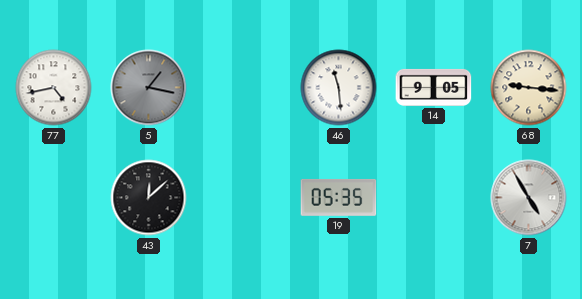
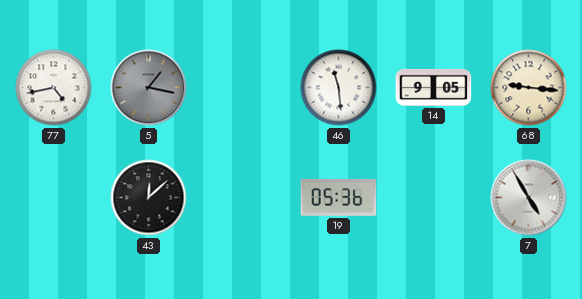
19: 05:35 -> 05:36
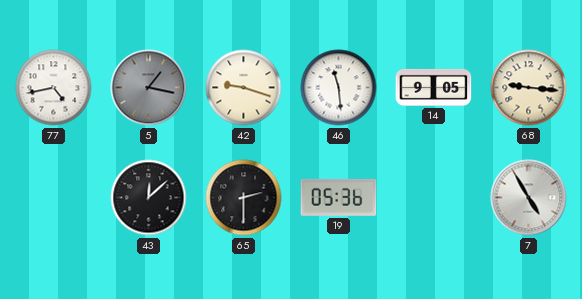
42: none -> 9:18
65: none -> 2:30
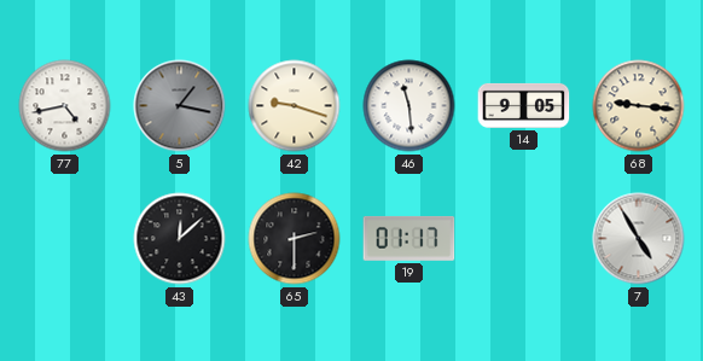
19: 05:36 -> 01:17
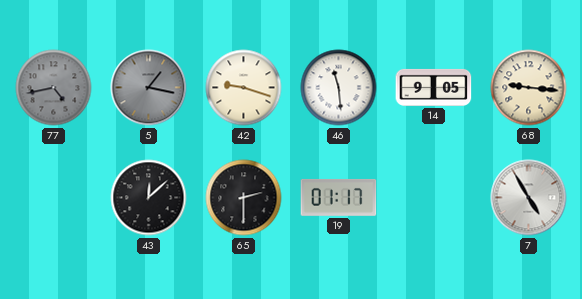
77 dial: white -> grey
